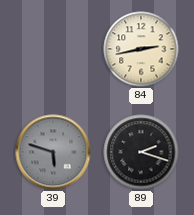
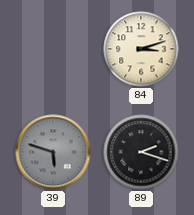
84: 2:43 -> 3:12
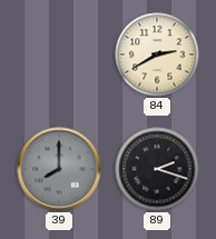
84: 3:12 -> 2:40
39: 5:48 -> 8:00
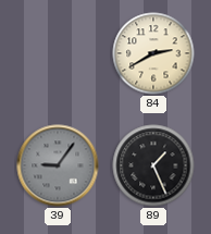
39: 8:00 -> 9:06
89: 2:18 -> 1:26
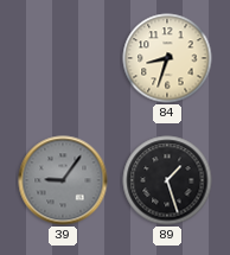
84: 2:40 -> 8:33
89: 1:26 -> 1:27
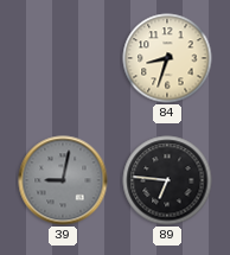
39: 9:06 -> 9:02
89: 1:27 -> 6:46
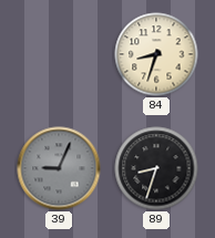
39: 9:02 -> 9:04
89: 6:46 -> 8:33
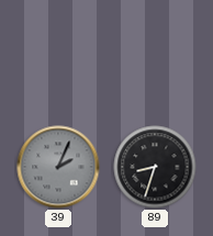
84: 8:33 -> none
39: 9:04 -> 2:04
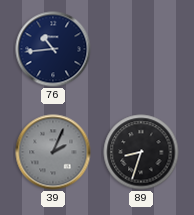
76: none -> 10:44
